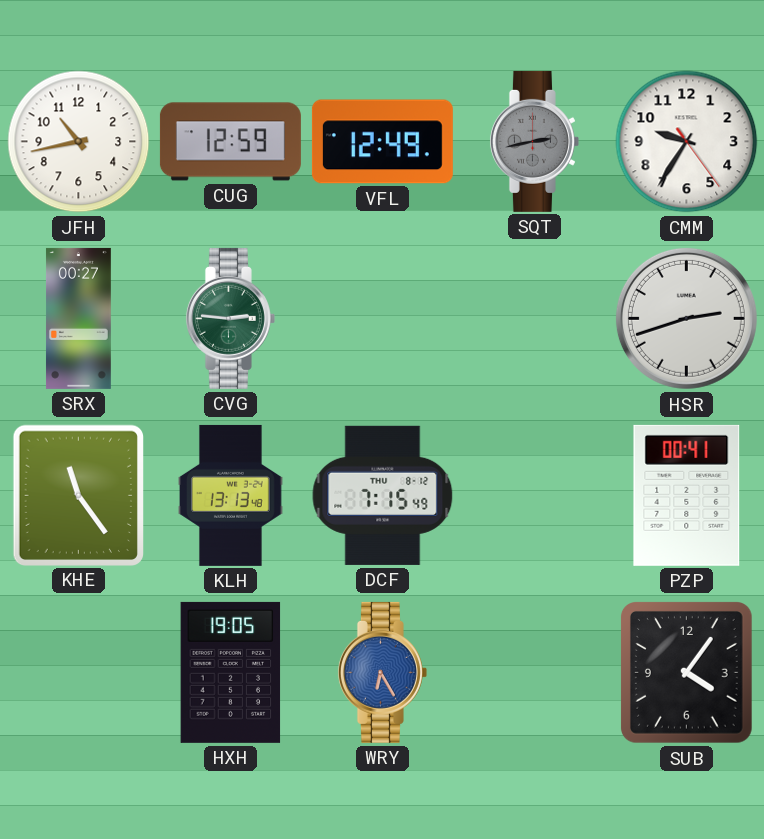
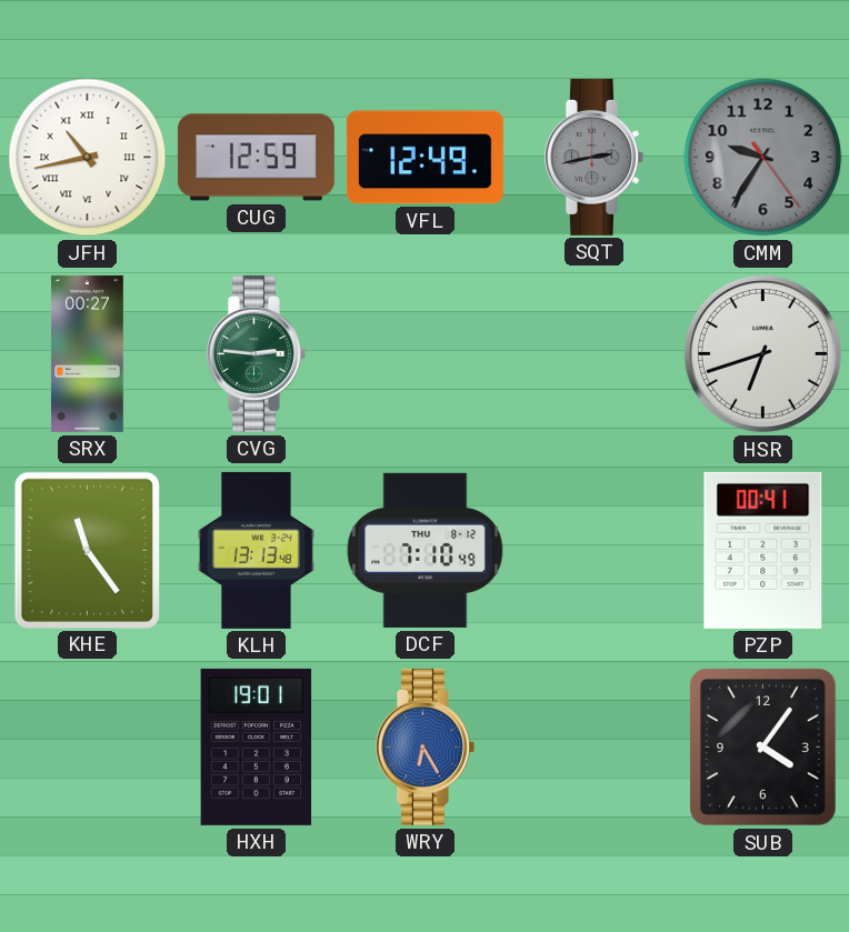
JFH numerals: Arabic -> Roman
CMM dial: white -> grey
HSR: 2:42 -> 6:42
DCF: 7:15 -> 7:10
HXH: 19:05 -> 19:01
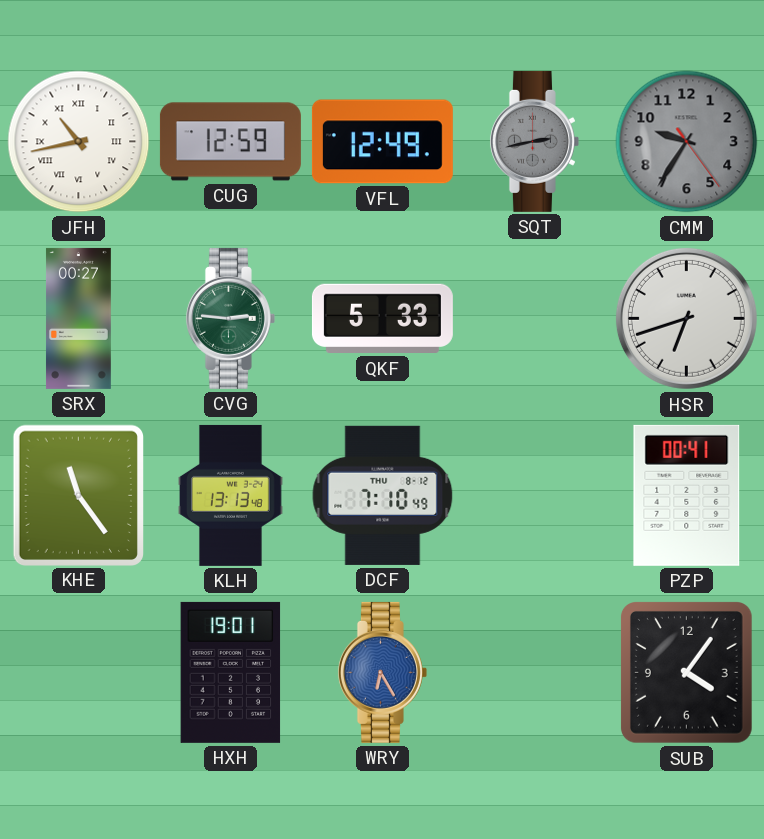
QKF: none -> 5:33
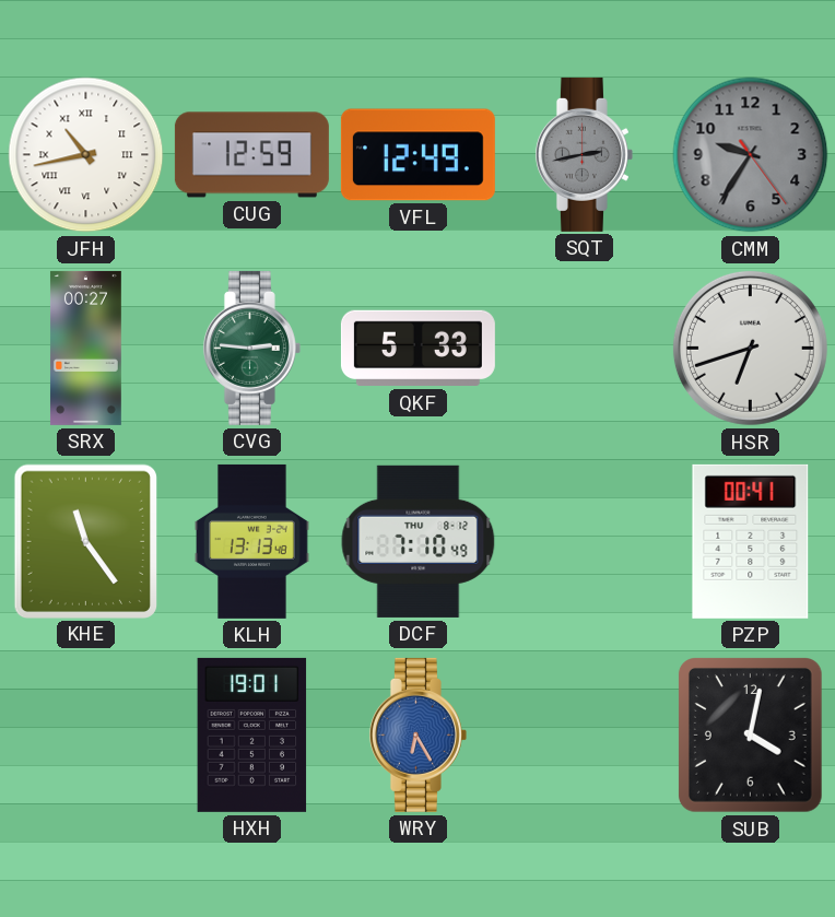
SUB: 4:06 -> 4:02
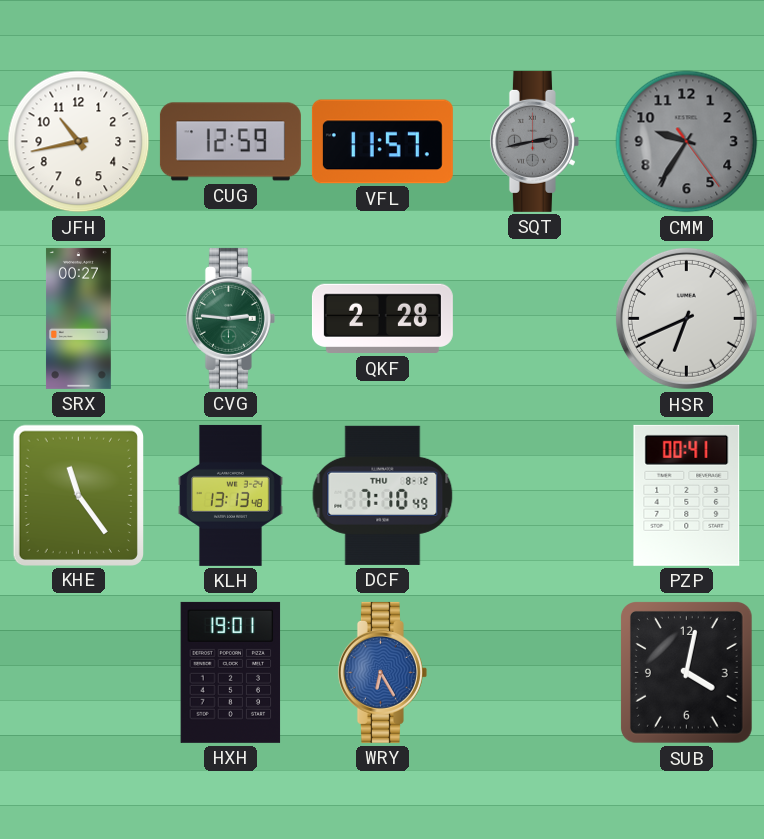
JFH numerals: Roman -> Arabic
VFL: 12:49 -> 11:57
QKF: 5:33 -> 2:28
HSR: 6:42 -> 6:41
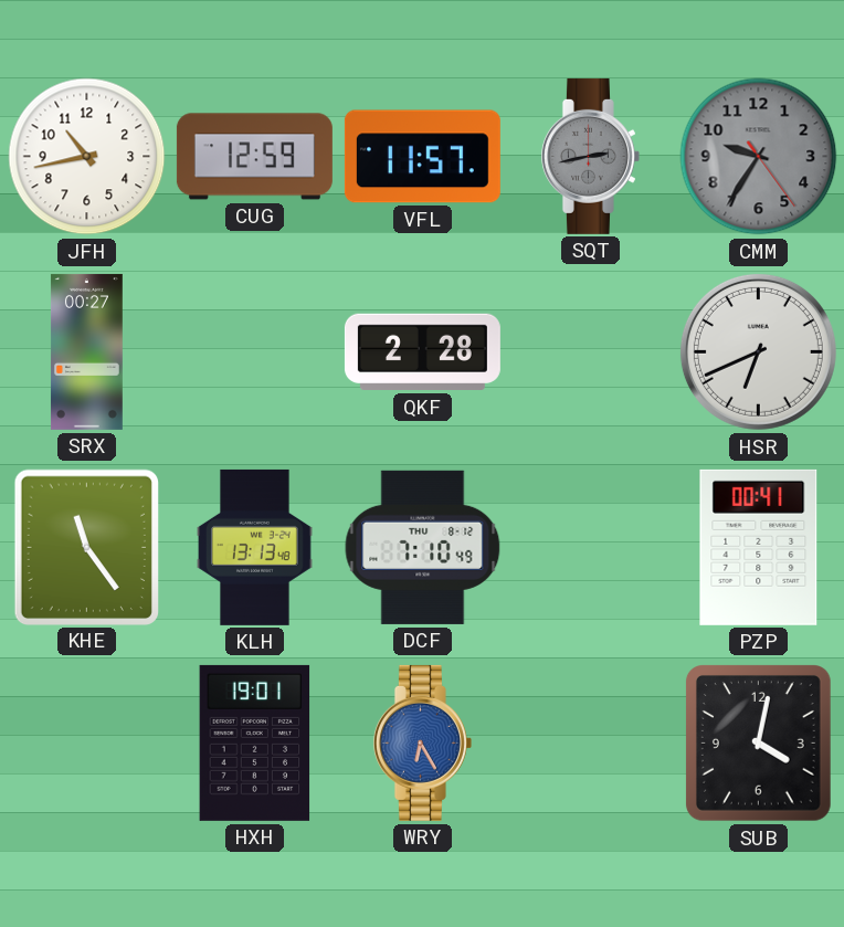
CVG: 2:46 -> none
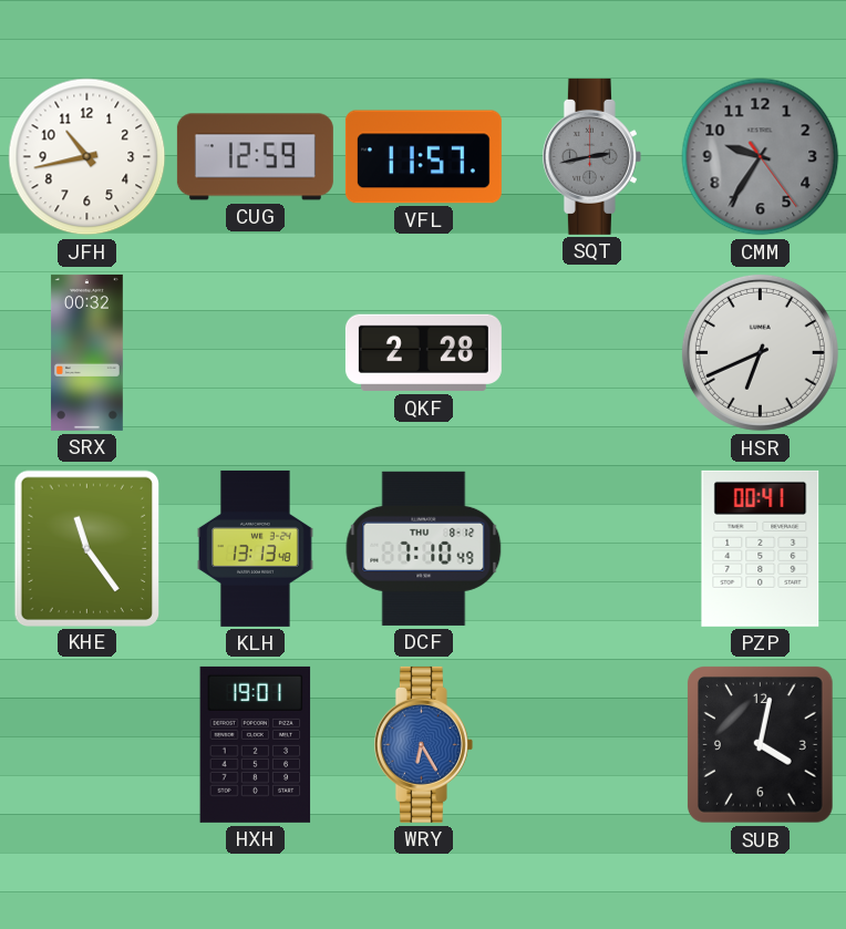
SRX: 00:27 -> 00:32
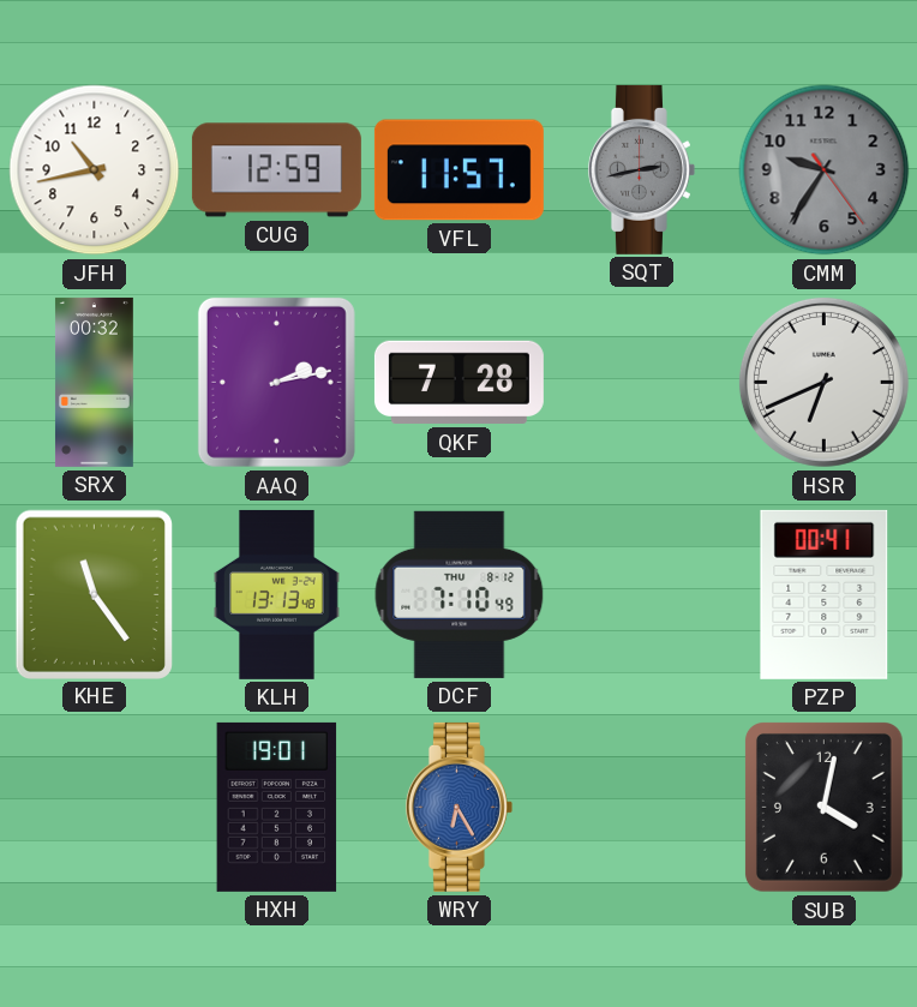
AAQ: none -> 2:13
QKF: 2:28 -> 7:28
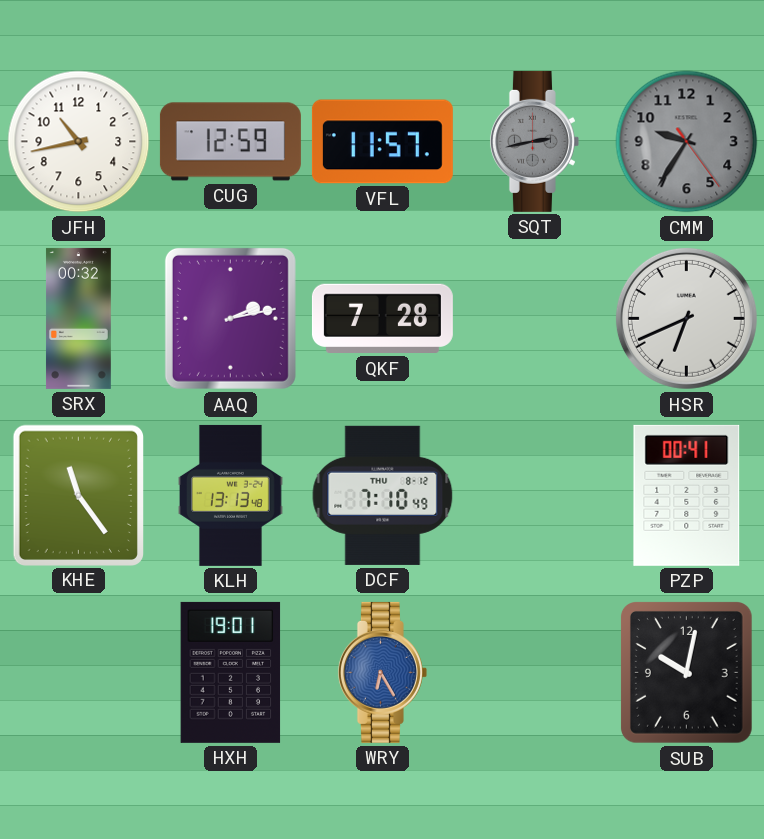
SUB: 4:02 -> 10:02
